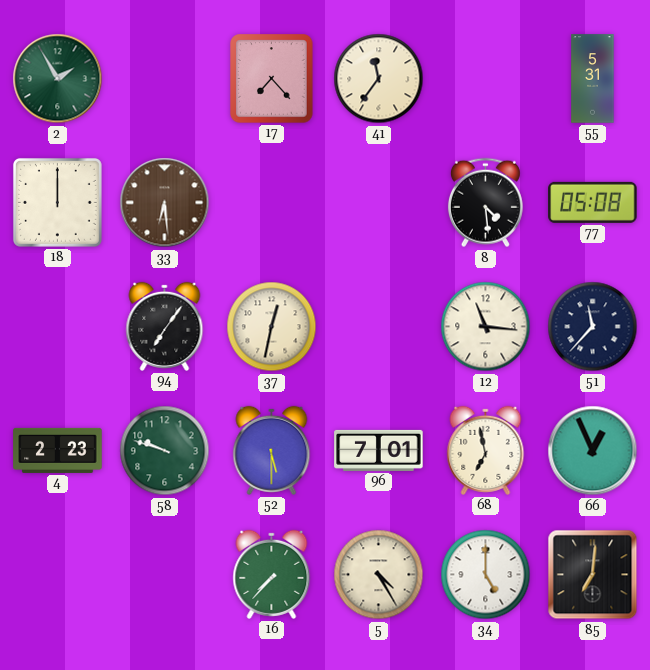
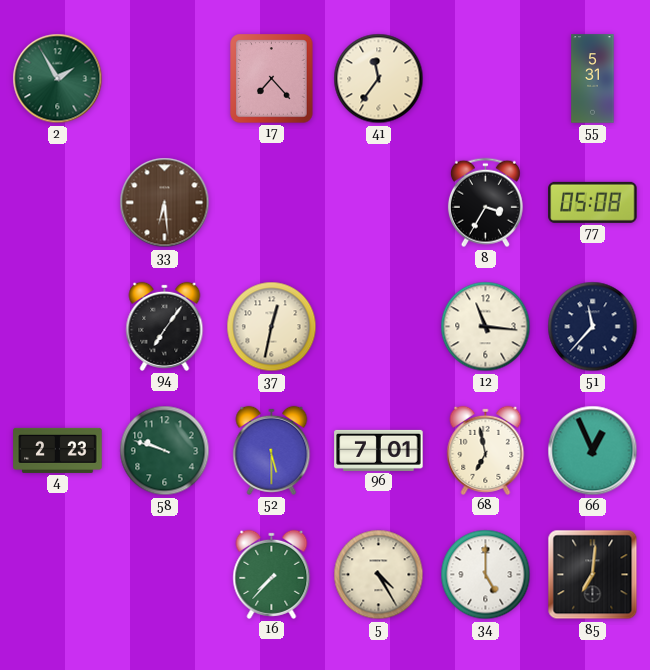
18: 12:00 -> none
8: 4:29 -> 3:35
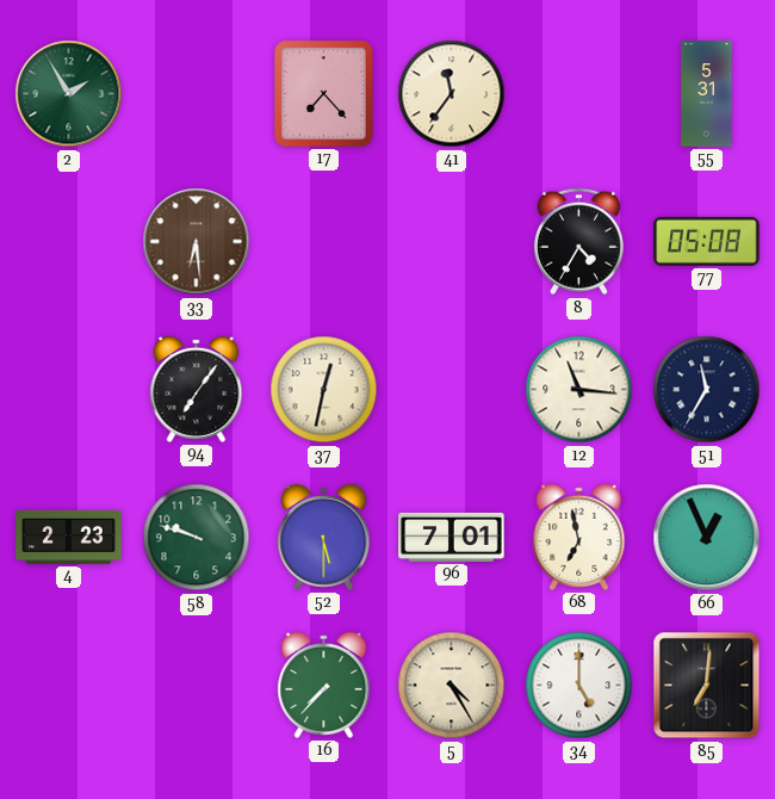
8: 3:35 -> 4:35
51: 11:37 -> 11:35
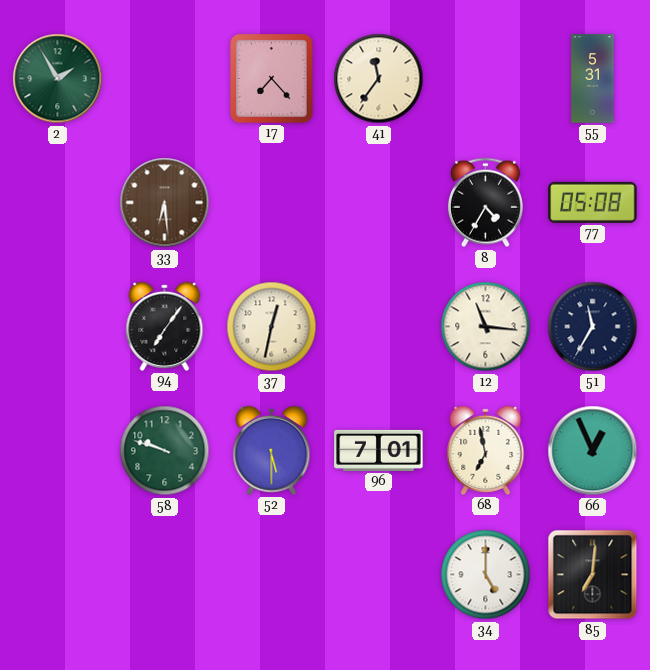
4: 2:23 -> none
16: 7:37 -> none
5: 4:25 -> none
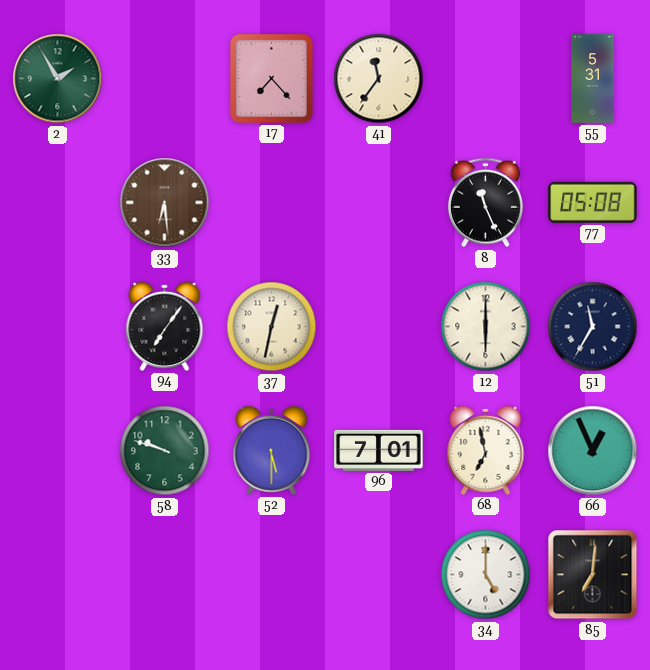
8: 4:35 -> 11:26
12: 11:16 -> 6:00
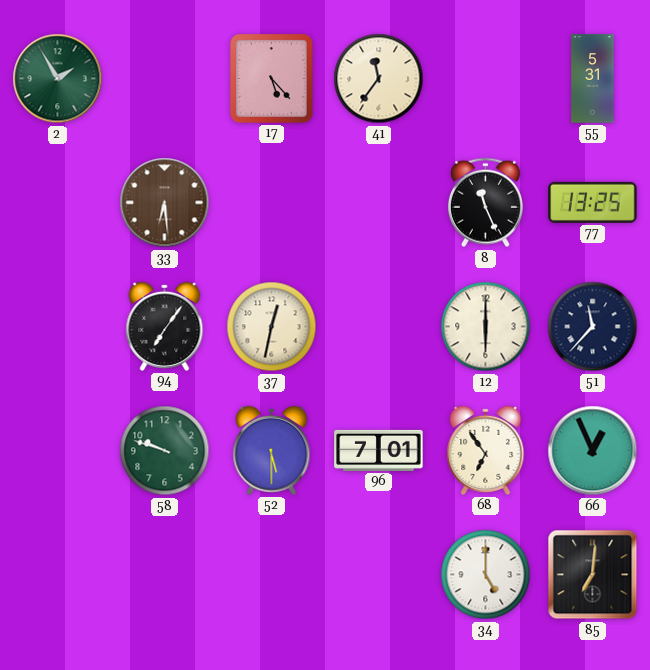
17: 7:23 -> 5:23
77: 05:08 -> 13:25
51: 11:35 -> 11:37
68: 6:58 -> 6:54
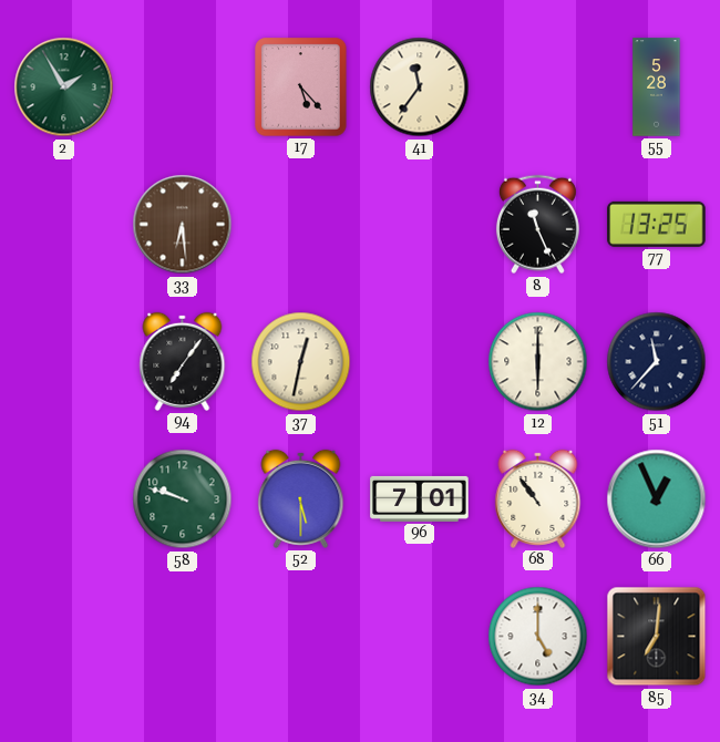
55: 5:31 -> 5:28
68: 6:54 -> 10:54
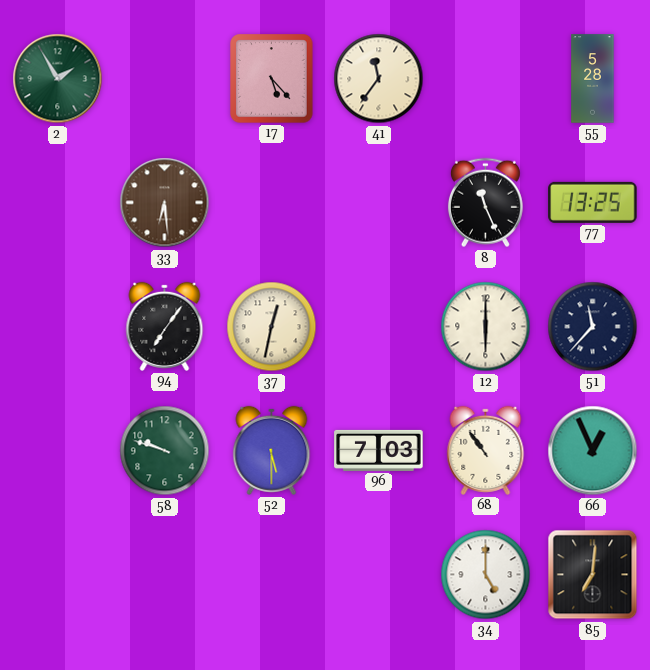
96: 7:01 -> 7:03
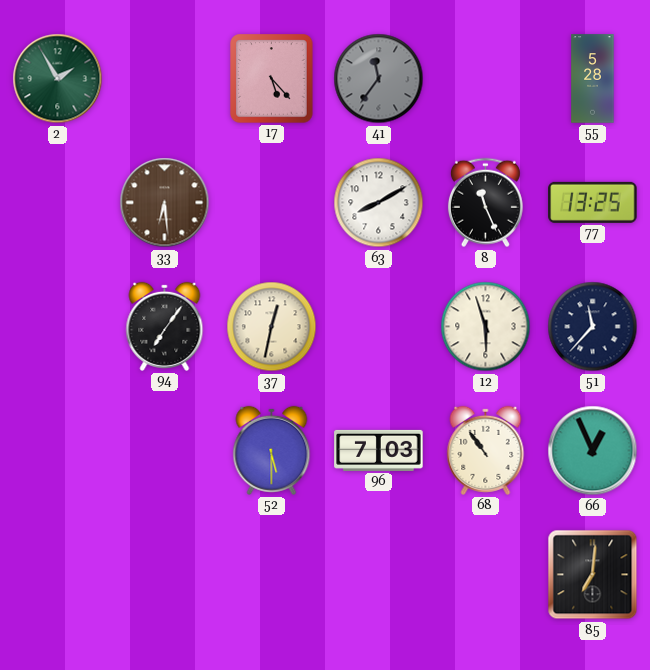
41 dial: cream -> grey
63: none -> 8:10
12: 6:00 -> 5:57
58: 9:48 -> none
34: 5:00 -> none
